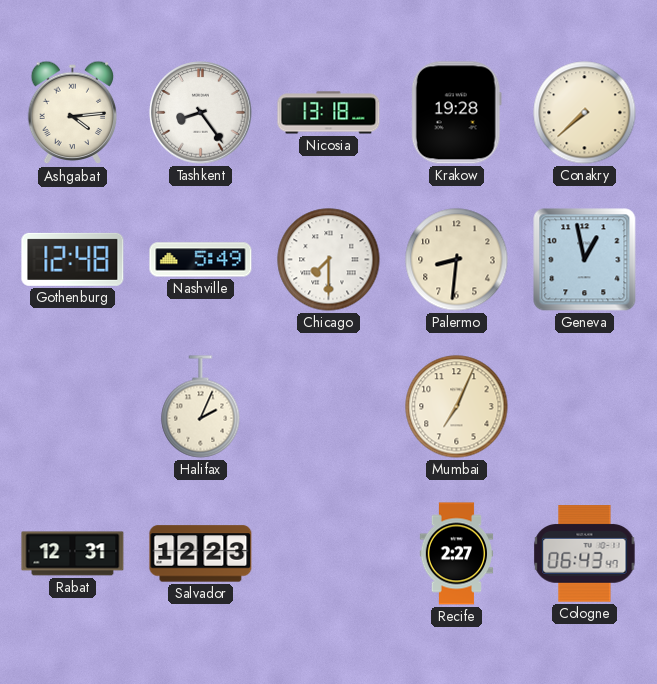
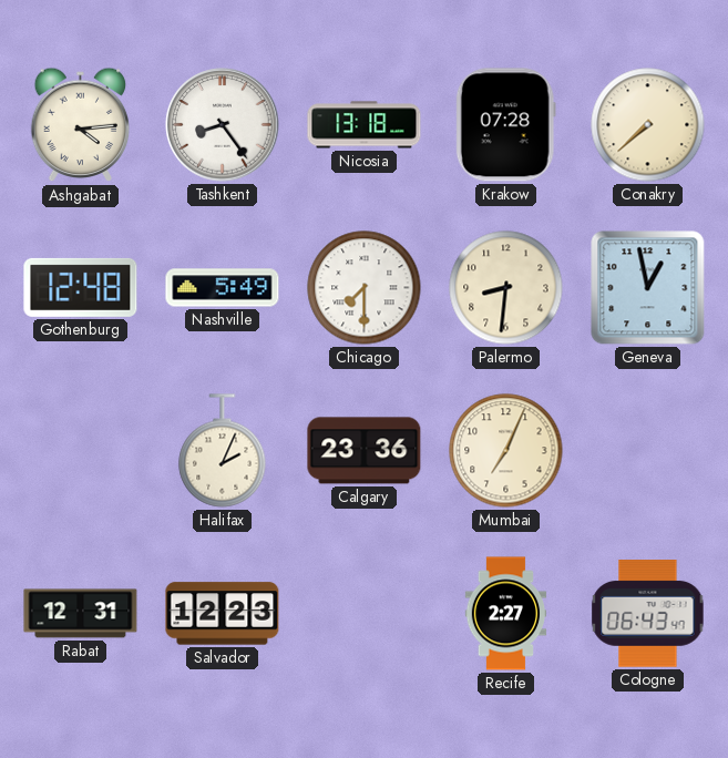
Krakow: 19:28 -> 07:28
Calgary: none -> 23:36
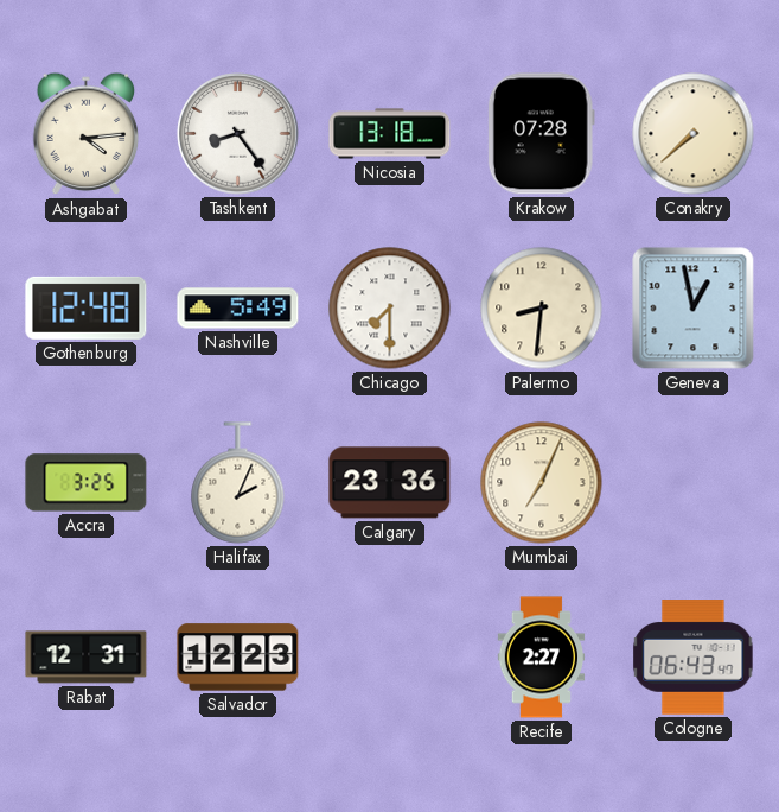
Accra: none -> 3:25
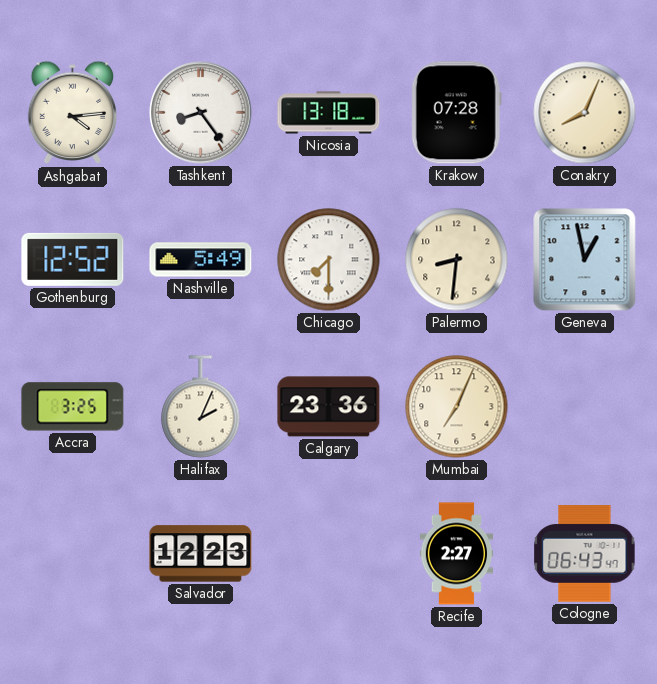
Conakry: 7:38 -> 8:04
Gothenburg: 12:48 -> 12:52
Rabat: 12:31 -> none
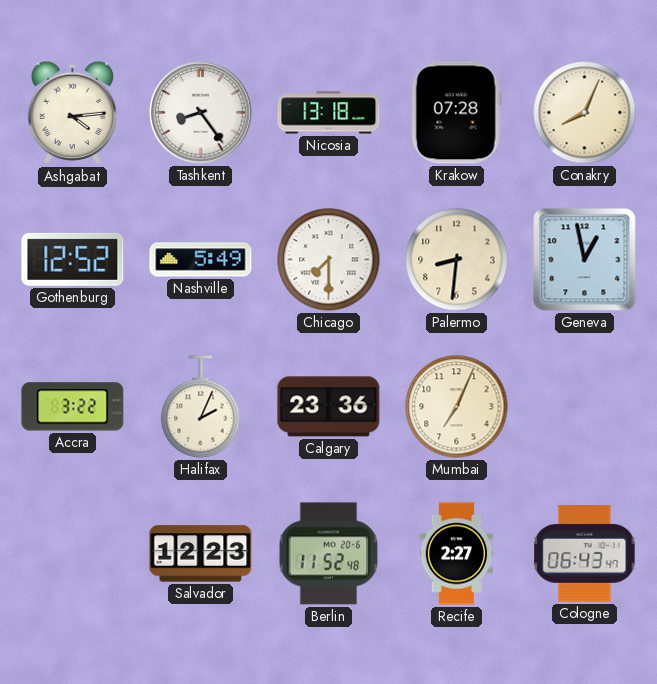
Accra: 3:25 -> 3:22
Berlin: none -> 11:52
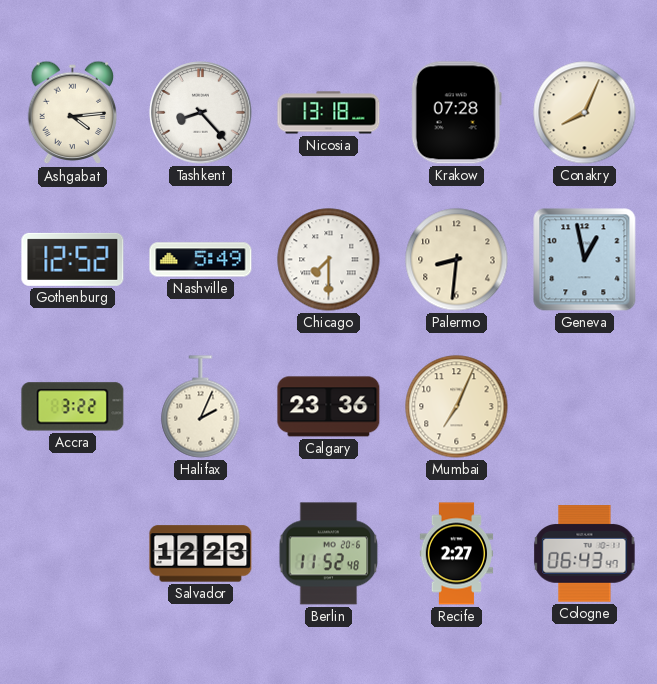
Tashkent: 8:24 -> 8:23
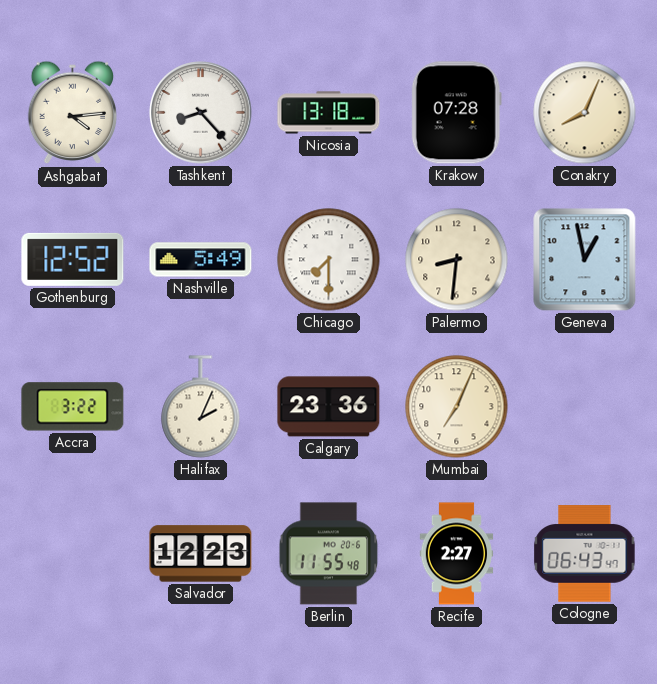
Berlin: 11:52 -> 11:55
